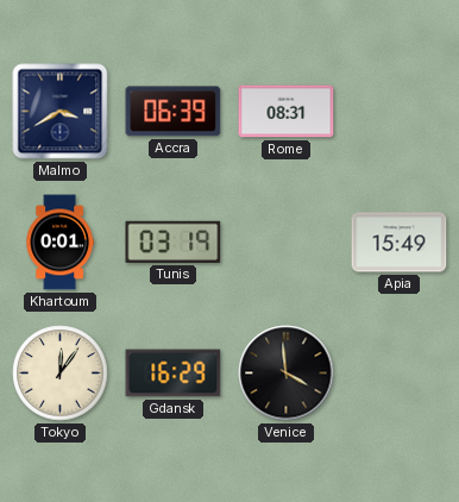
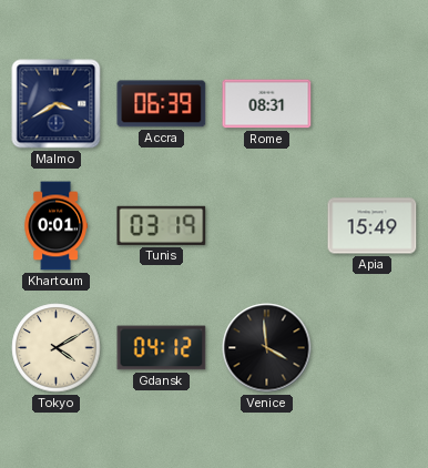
Tokyo: 12:06 -> 4:10
Gdansk: 16:29 -> 04:12
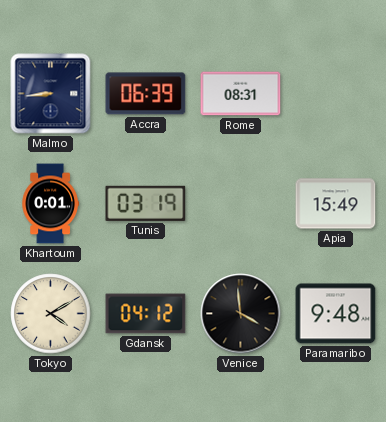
Malmo: 3:40 -> 8:44
Paramaribo: none -> 9:48
